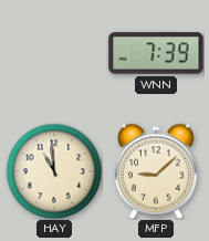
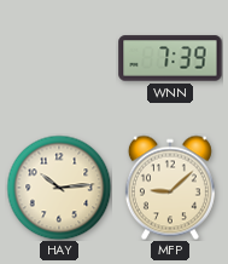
HAY: 10:59 -> 10:14
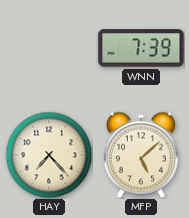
HAY: 10:14 -> 7:23
MFP: 9:08 -> 5:08
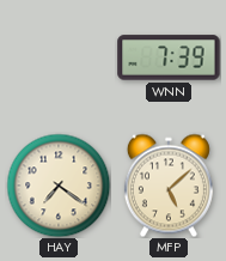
HAY: 7:23 -> 7:21
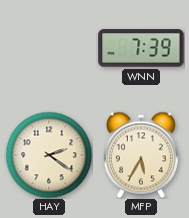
HAY: 7:21 -> 2:21
MFP: 5:08 -> 5:35
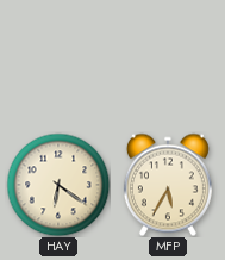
WNN: 7:39 -> none
HAY: 2:21 -> 6:21
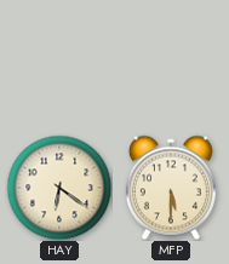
MFP: 5:35 -> 5:30
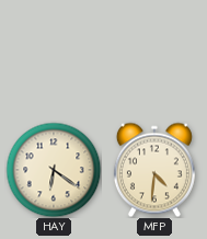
MFP: 5:30 -> 4:31
